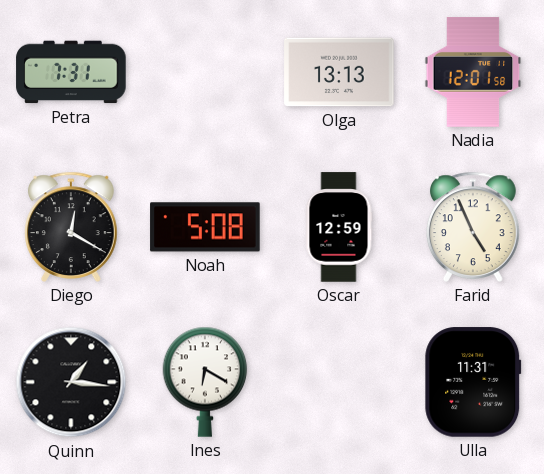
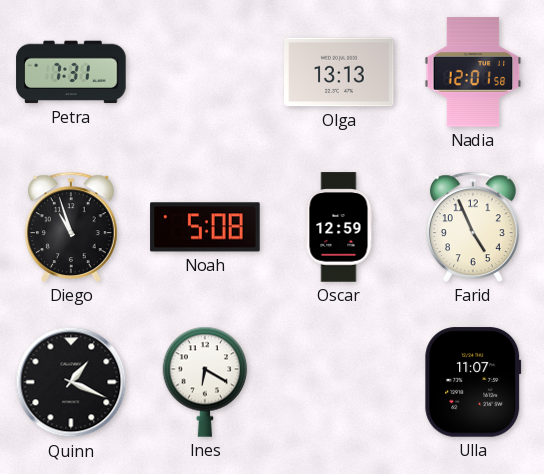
Diego: 12:20 -> 10:57
Quinn: 1:16 -> 1:19
Ulla: 11:31 -> 11:07
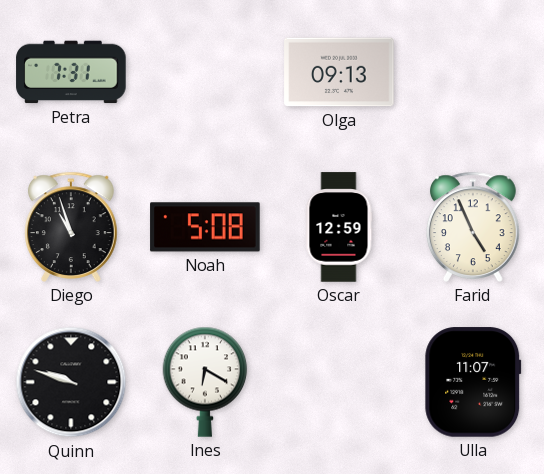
Olga: 13:13 -> 09:13
Nadia: 12:01 -> none
Quinn: 1:19 -> 9:48
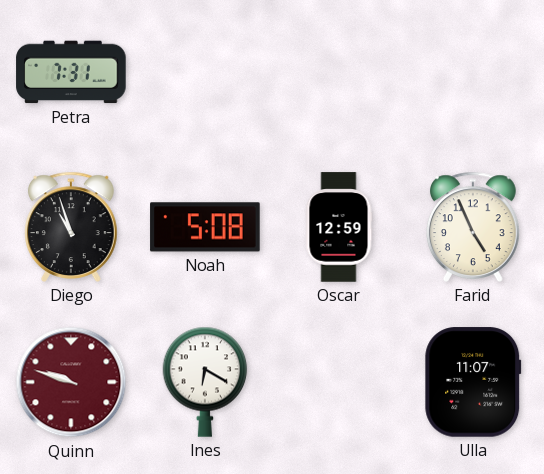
Olga: 09:13 -> none
Quinn dial: black -> burgundy
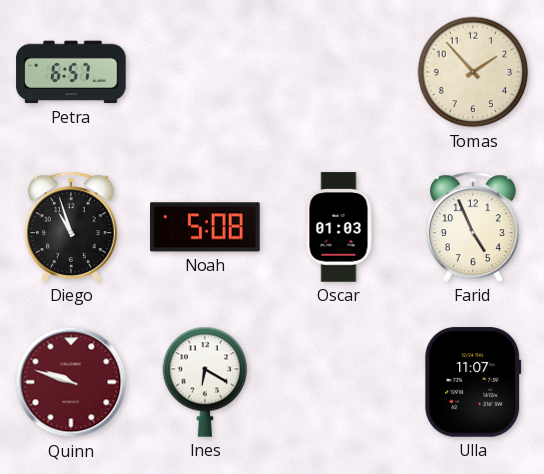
Petra: 7:31 -> 6:57
Tomas: none -> 1:53
Oscar: 12:59 -> 01:03
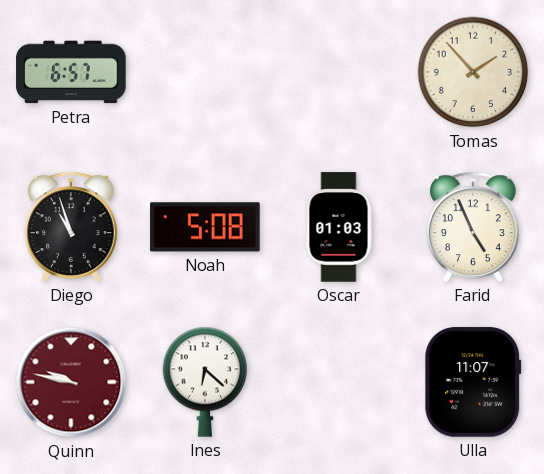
Quinn: 9:48 -> 9:47
Ines: 6:20 -> 6:22
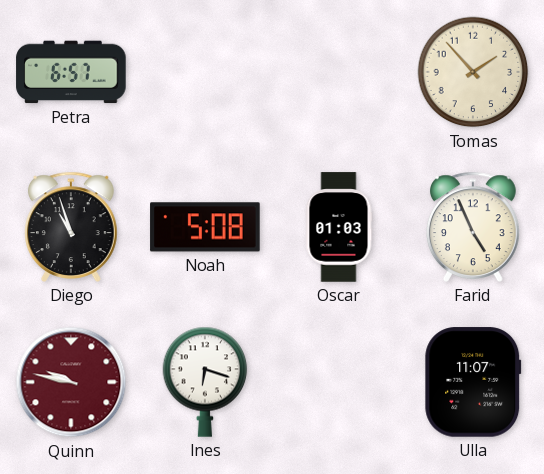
Ines: 6:22 -> 6:18
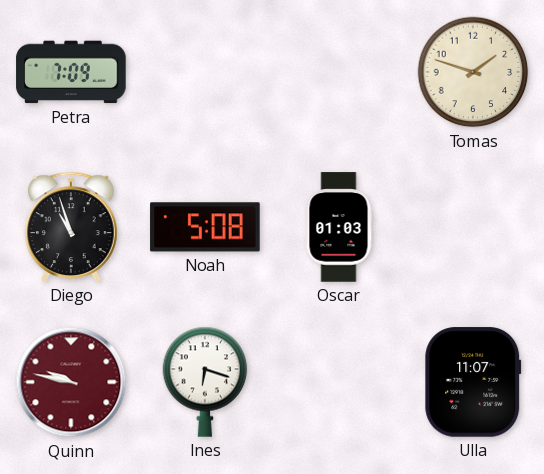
Petra: 6:57 -> 7:09
Tomas: 1:53 -> 1:48
Farid: 4:56 -> none
